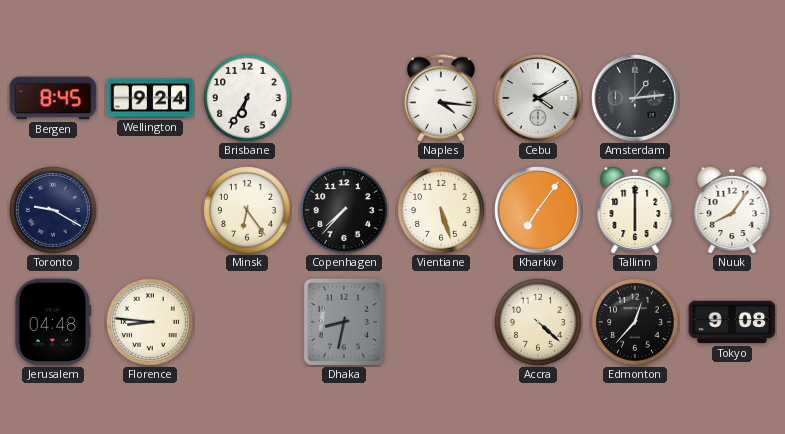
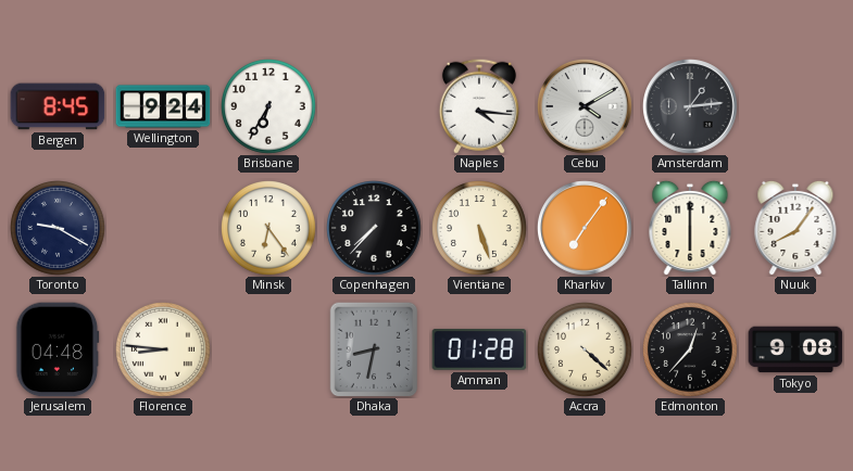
Amman: none -> 01:28
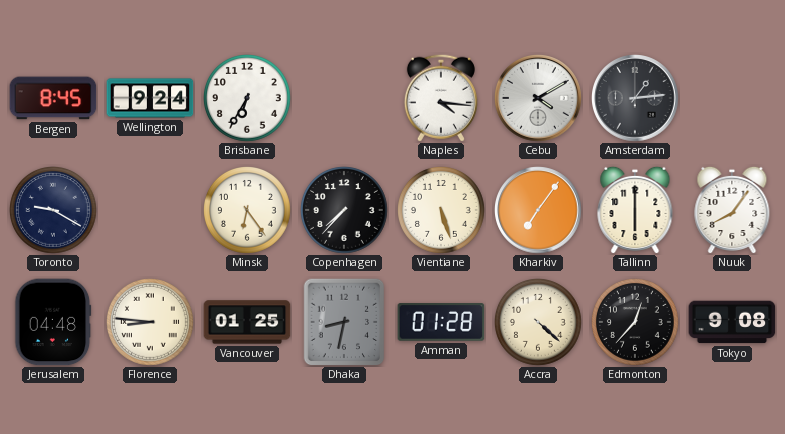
Vancouver: none -> 01:25
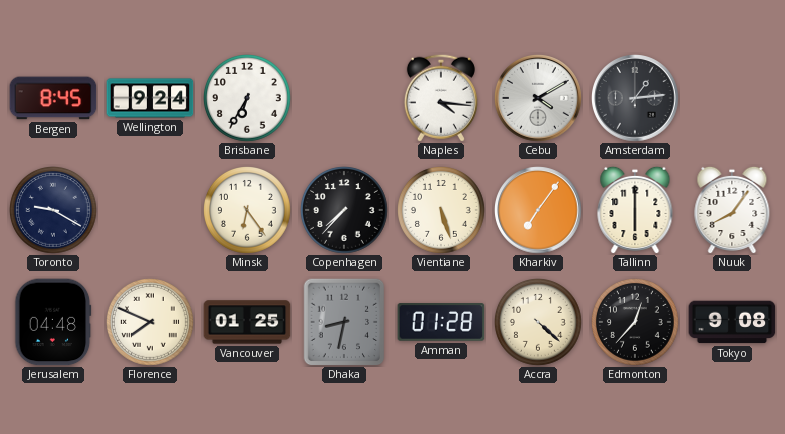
Florence: 8:46 -> 7:49
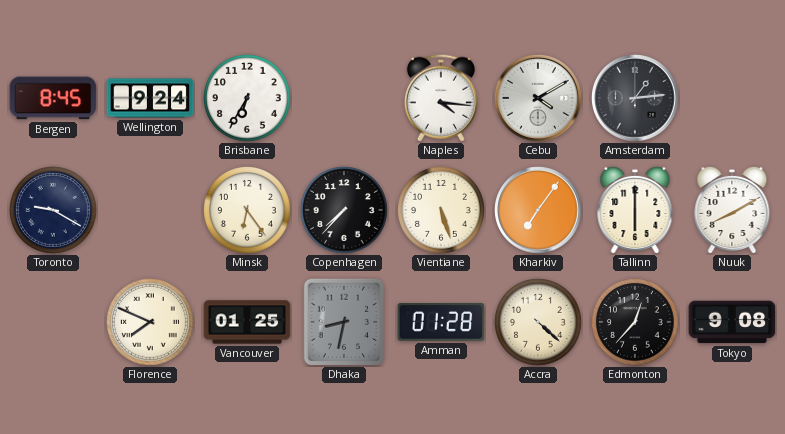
Nuuk: 8:06 -> 8:10
Jerusalem: 04:48 -> none
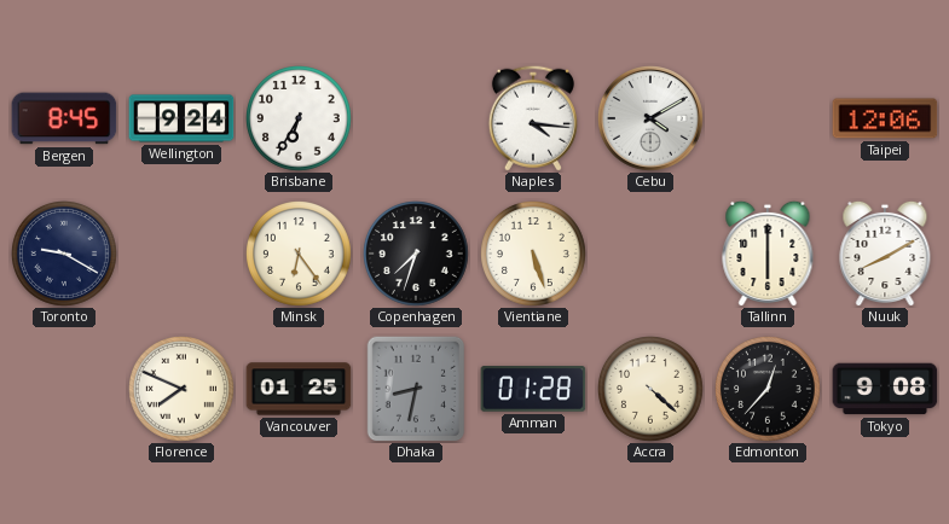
Amsterdam: 1:14 -> none
Taipei: none -> 12:06
Copenhagen: 7:37 -> 7:33
Kharkiv: 7:06 -> none
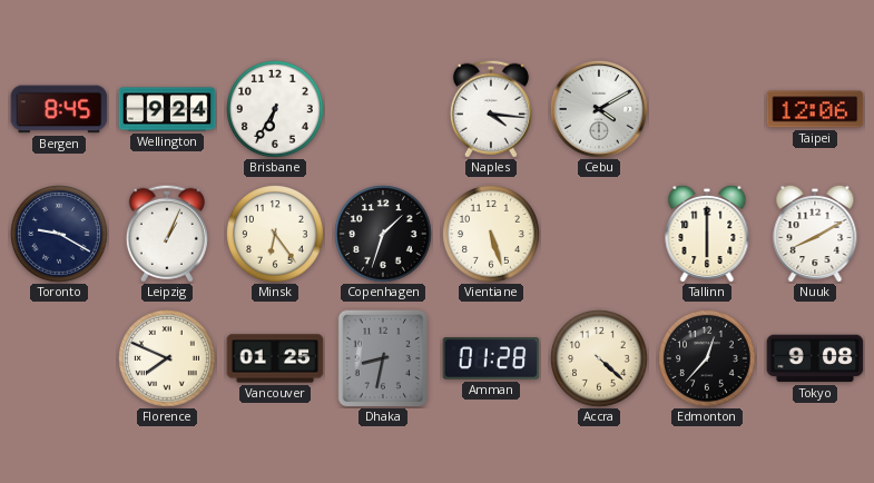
Leipzig: none -> 1:04
Copenhagen: 7:33 -> 1:33
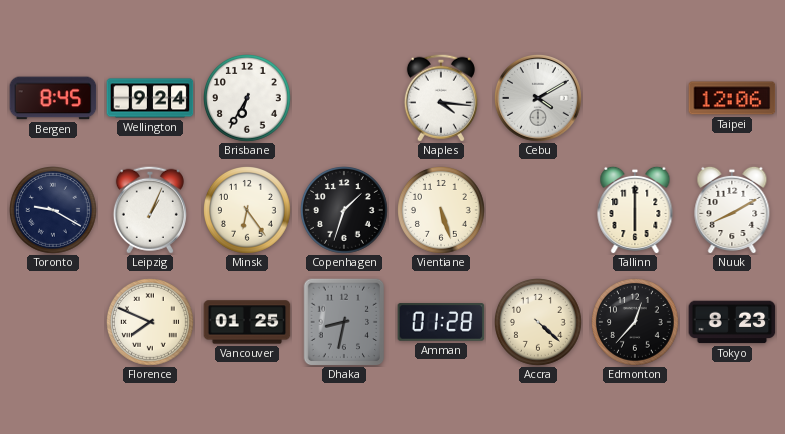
Tokyo: 9:08 -> 8:23
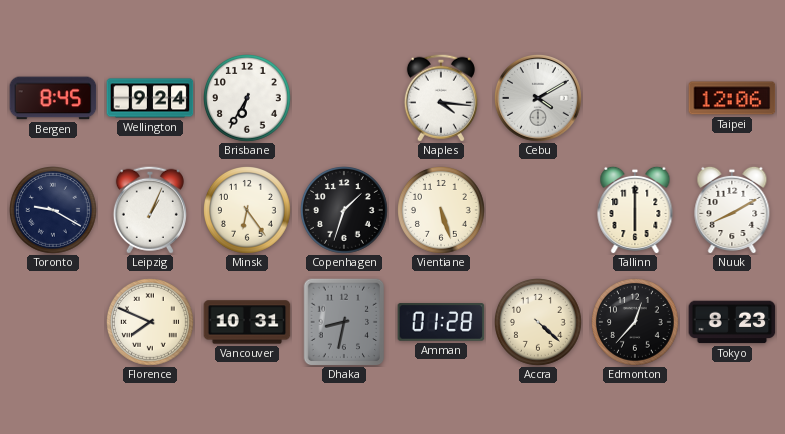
Vancouver: 01:25 -> 10:31
